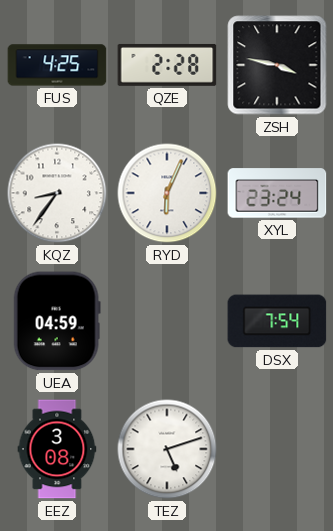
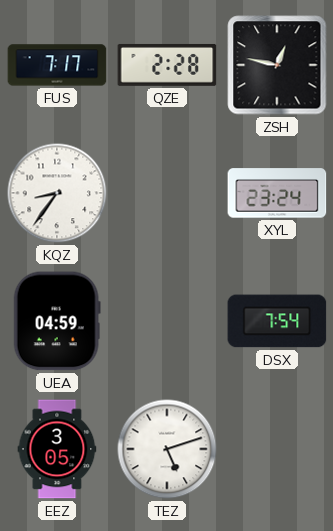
FUS: 4:25 -> 7:17
ZSH: 3:47 -> 12:47
RYD: 6:04 -> none
EEZ: 3:08 -> 3:05
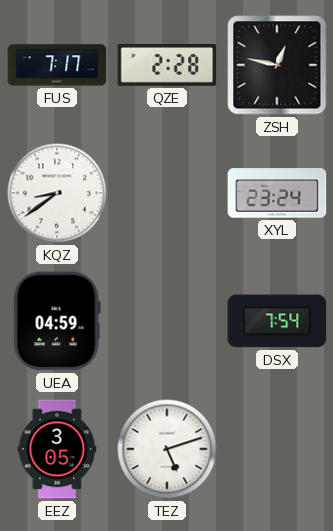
KQZ: 8:36 -> 8:39
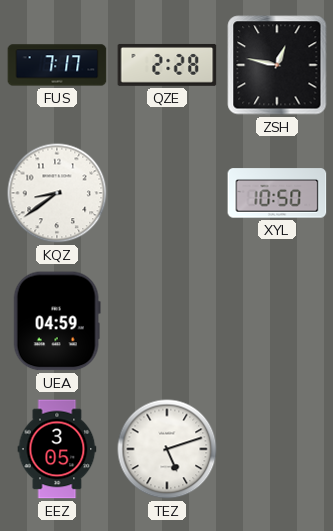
XYL: 23:24 -> 10:50
DSX: 7:54 -> none
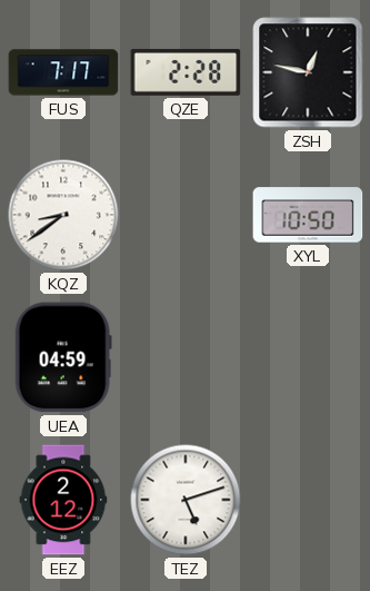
EEZ: 3:05 -> 2:12
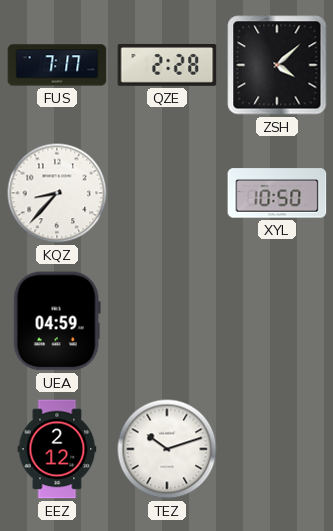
ZSH: 12:47 -> 4:08
KQZ: 8:39 -> 8:37
TEZ: 5:12 -> 10:12
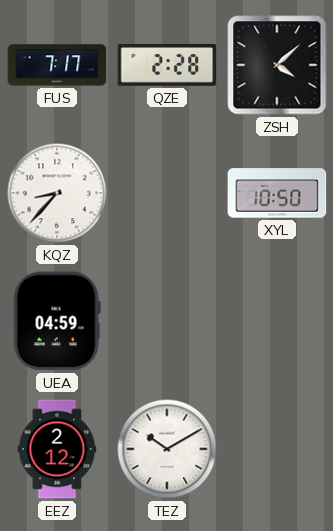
TEZ: 10:12 -> 10:10
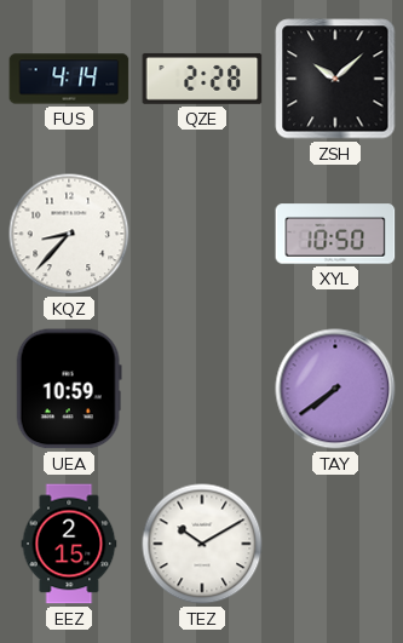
FUS: 7:17 -> 4:14
ZSH: 4:08 -> 10:08
UEA: 04:59 -> 10:59
TAY: none -> 7:39
EEZ: 2:12 -> 2:15
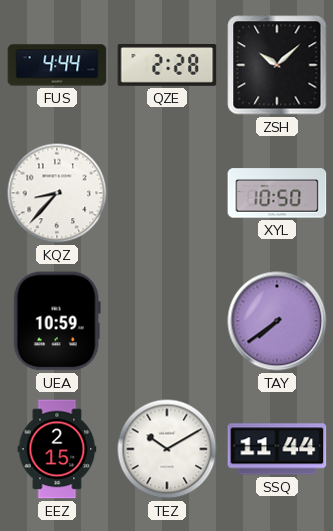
FUS: 4:14 -> 4:44
SSQ: none -> 11:44
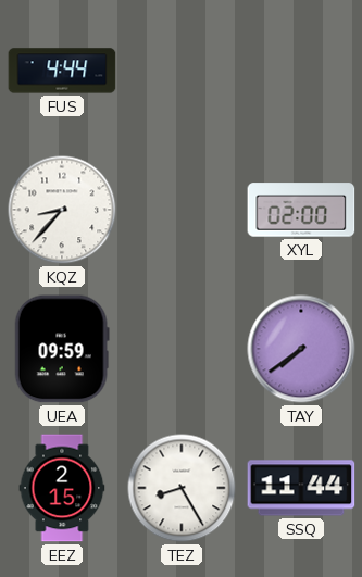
QZE: 2:28 -> none
ZSH: 10:08 -> none
XYL: 10:50 -> 02:00
UEA: 10:59 -> 09:59
TEZ: 10:10 -> 8:25
